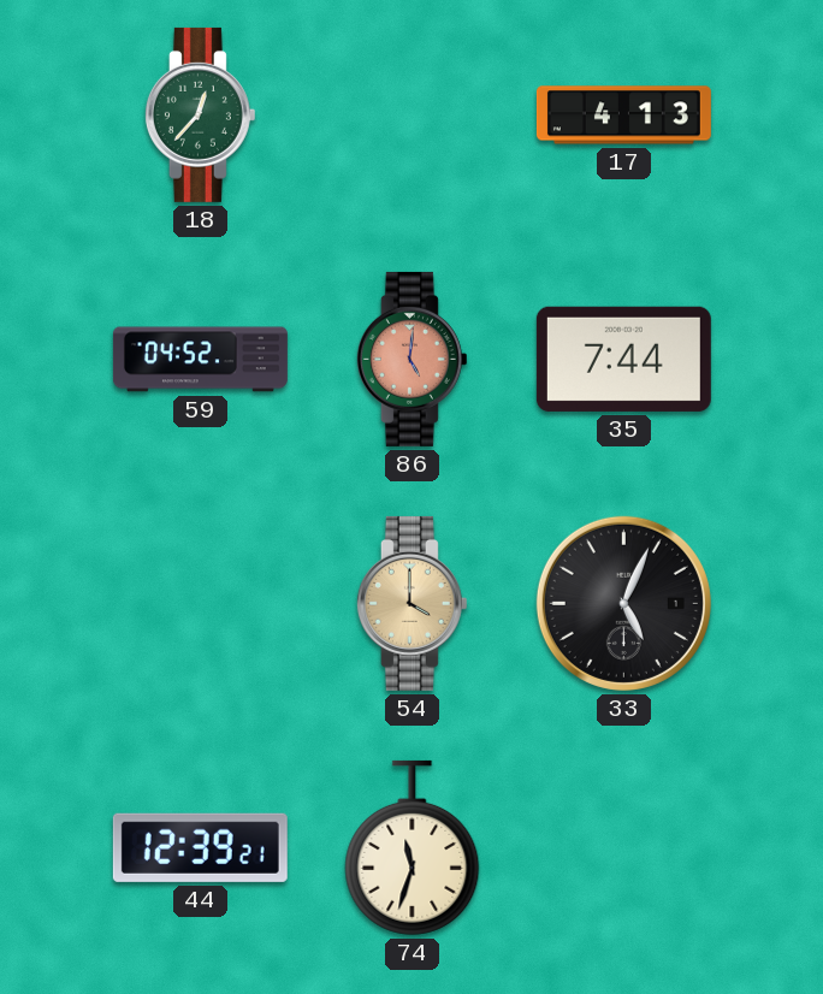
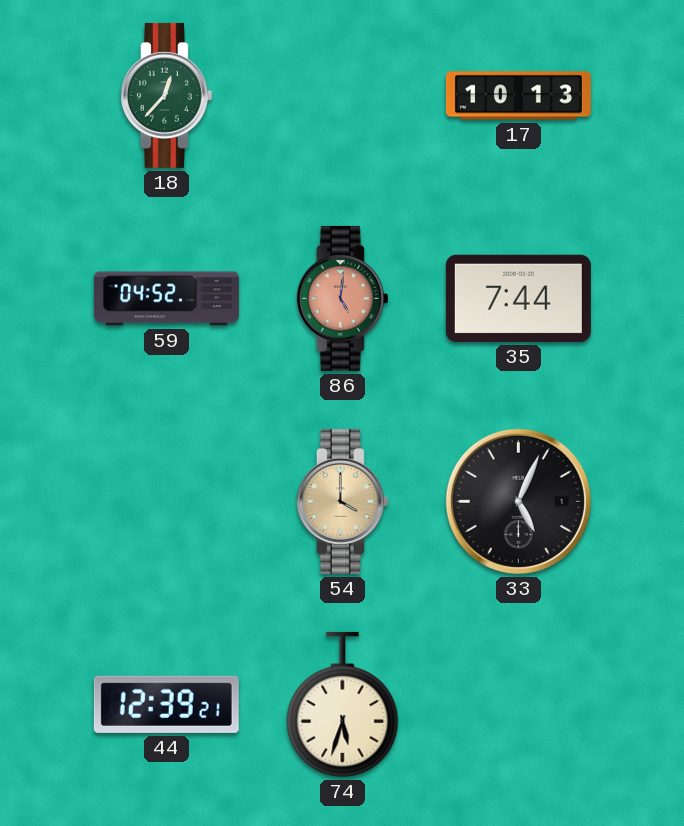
17: 4:13 -> 10:13
74: 11:33 -> 5:33
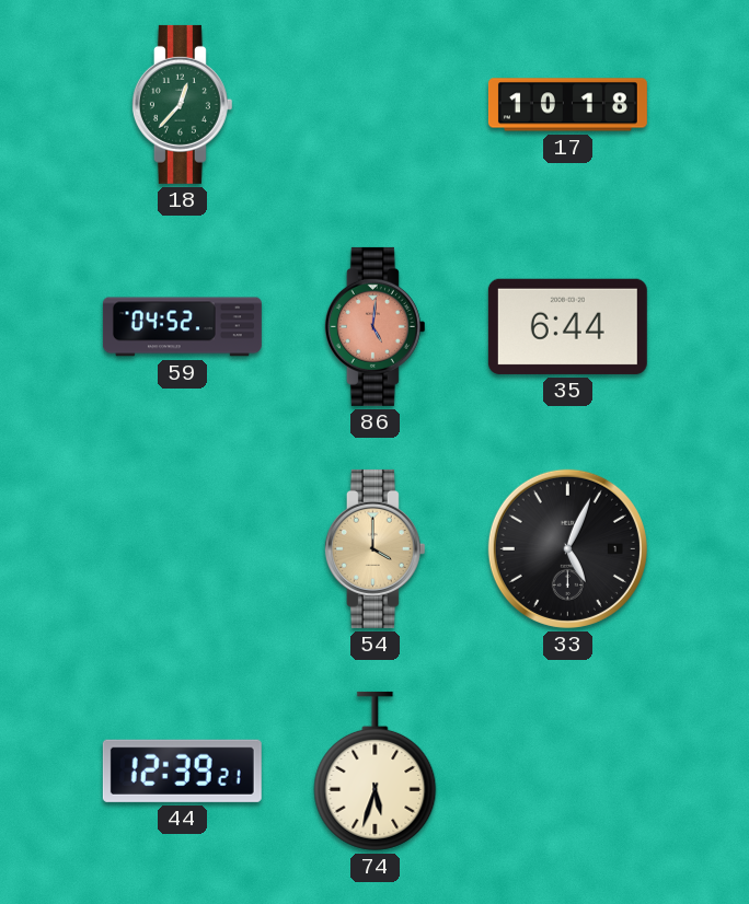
17: 10:13 -> 10:18
35: 7:44 -> 6:44
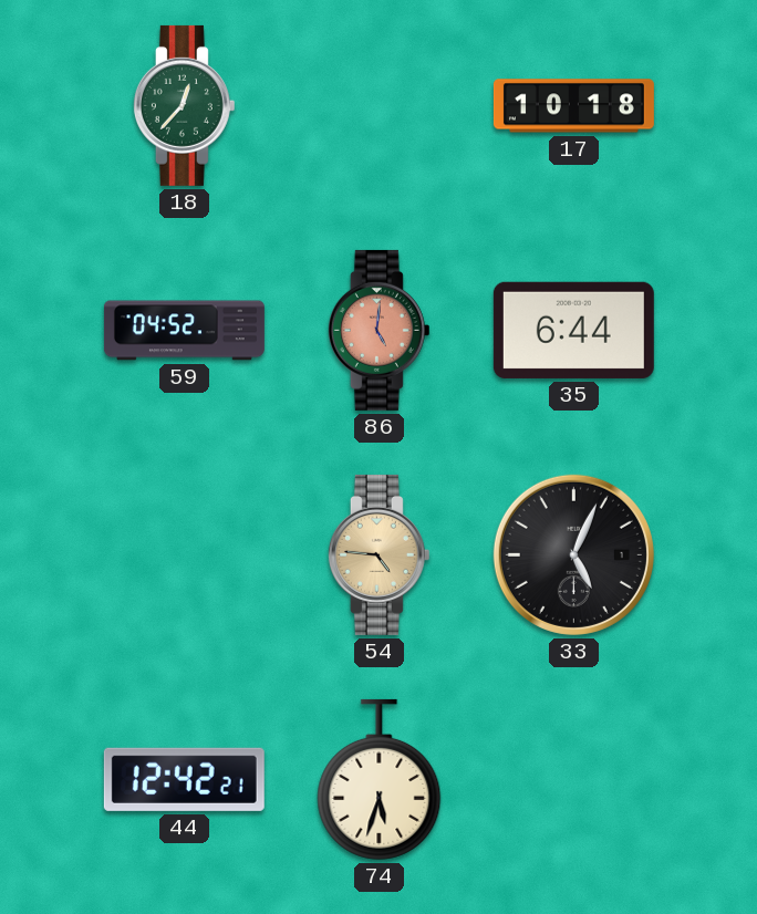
54: 4:00 -> 4:46
44: 12:39 -> 12:42
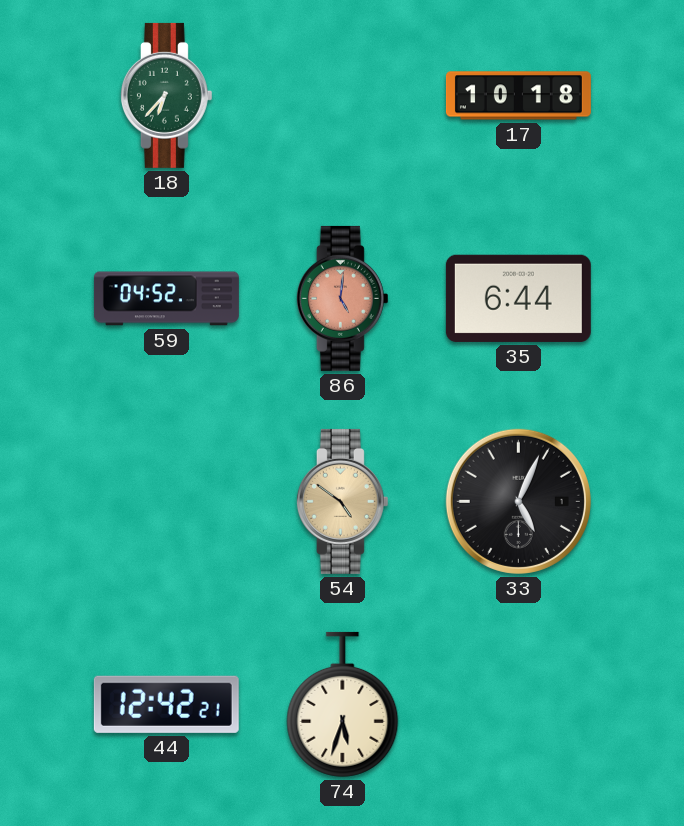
18: 12:37 -> 6:37
54: 4:46 -> 4:51
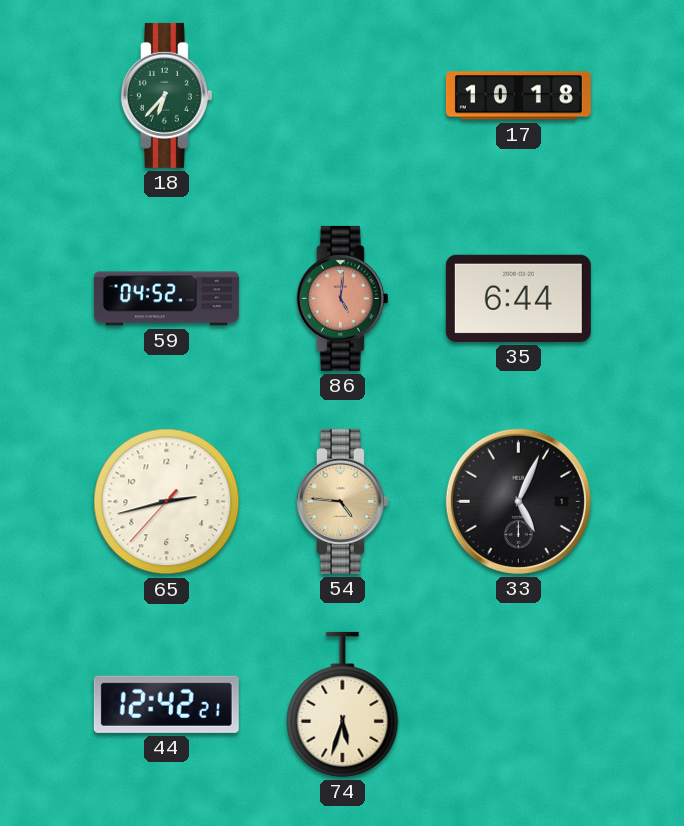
65: none -> 2:42
54: 4:51 -> 4:46
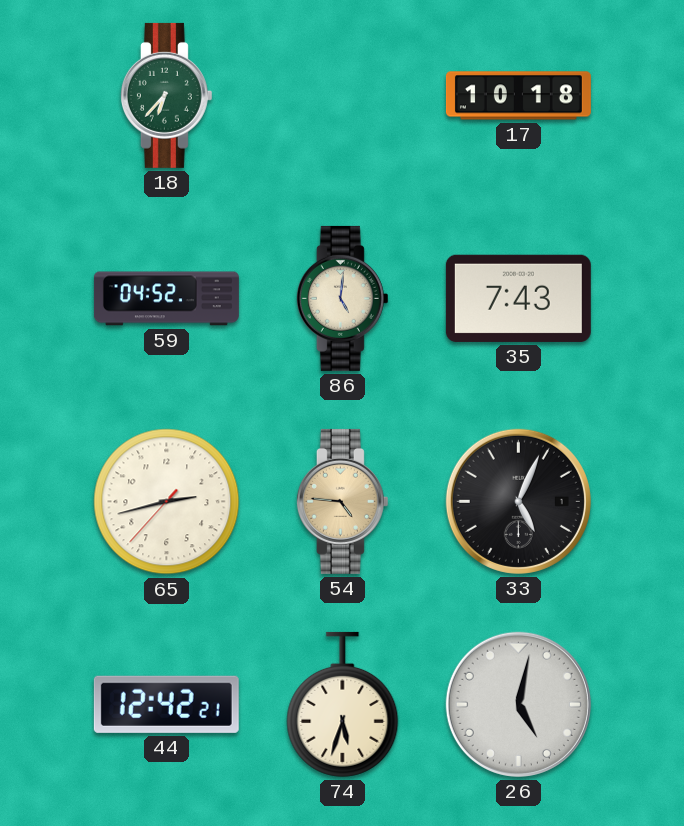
86 dial: salmon -> cream
35: 6:44 -> 7:43
26: none -> 5:02
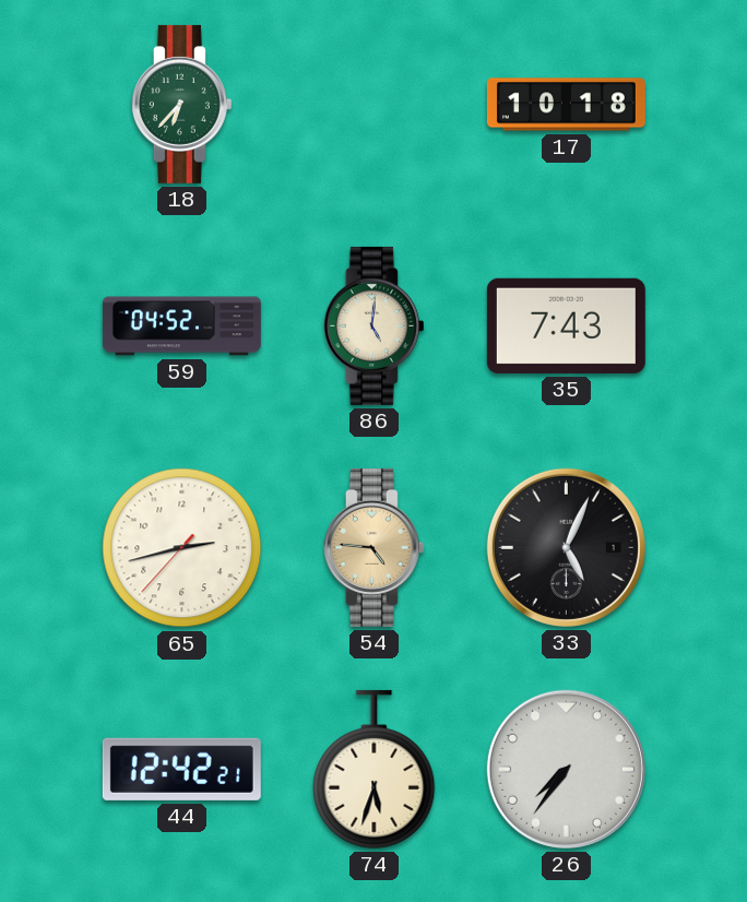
26: 5:02 -> 7:36
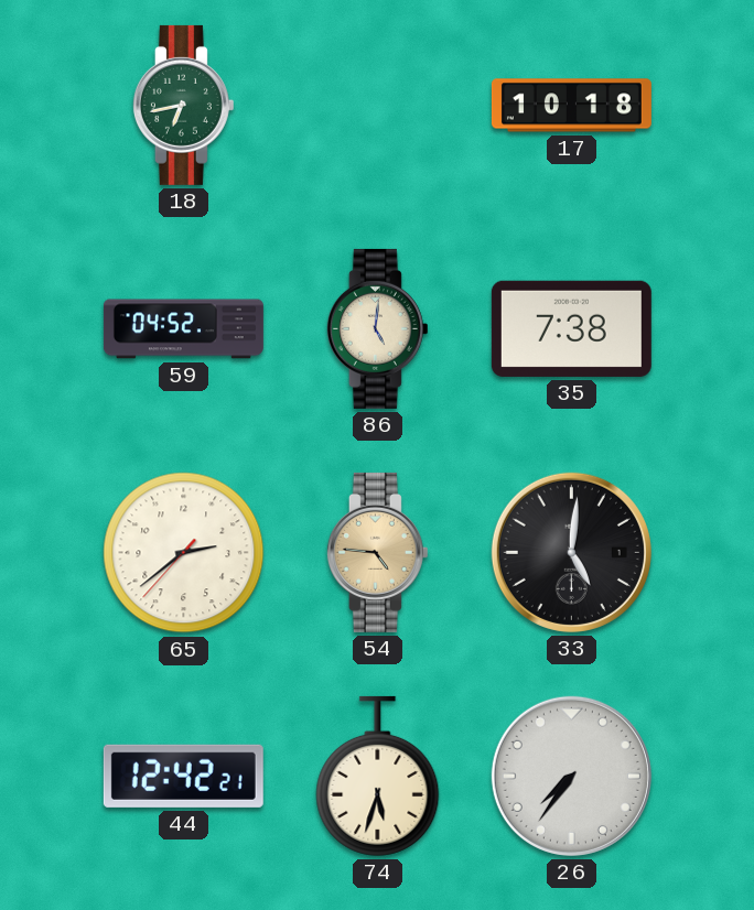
18: 6:37 -> 6:43
35: 7:43 -> 7:38
65: 2:42 -> 2:38
33: 5:04 -> 5:01
